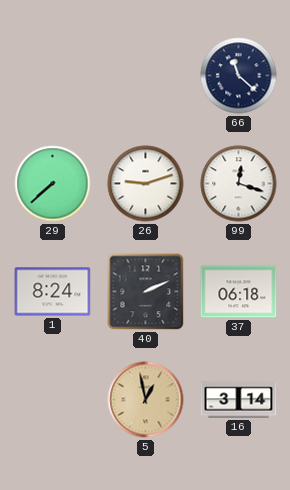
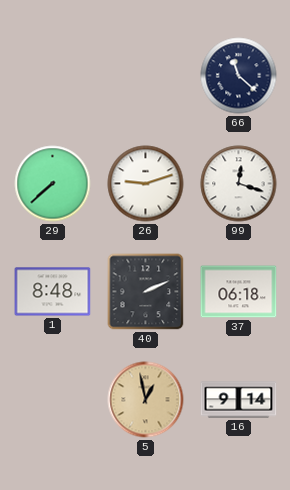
1: 8:24 -> 8:48
16: 3:14 -> 9:14
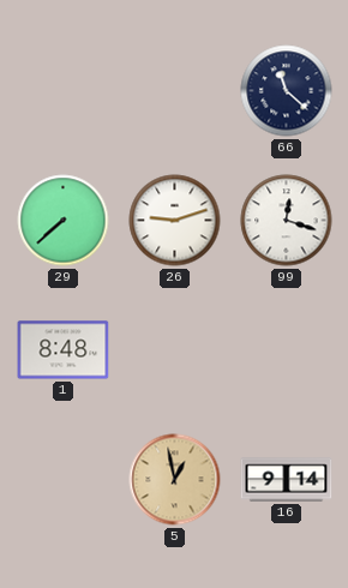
40: 2:11 -> none
37: 06:18 -> none
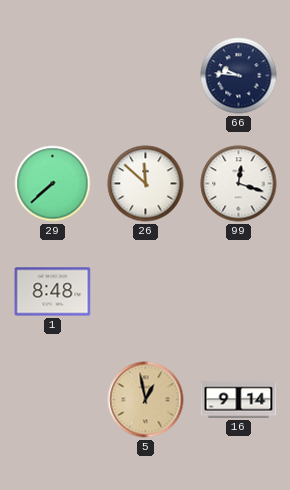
66: 11:22 -> 9:46
26: 9:12 -> 11:52
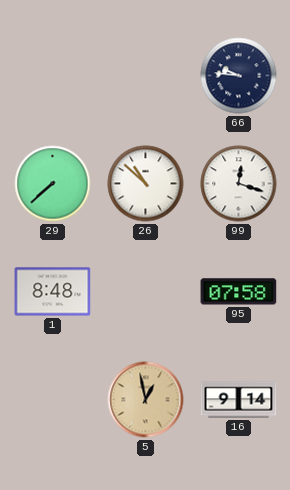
26: 11:52 -> 10:52
95: none -> 07:58
